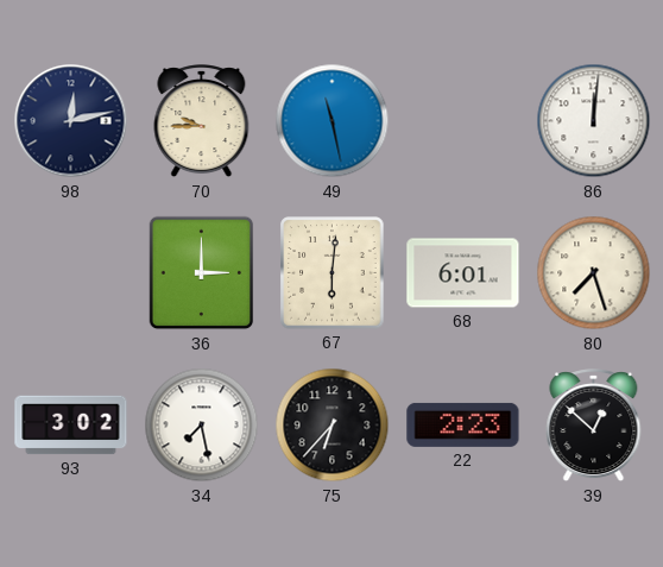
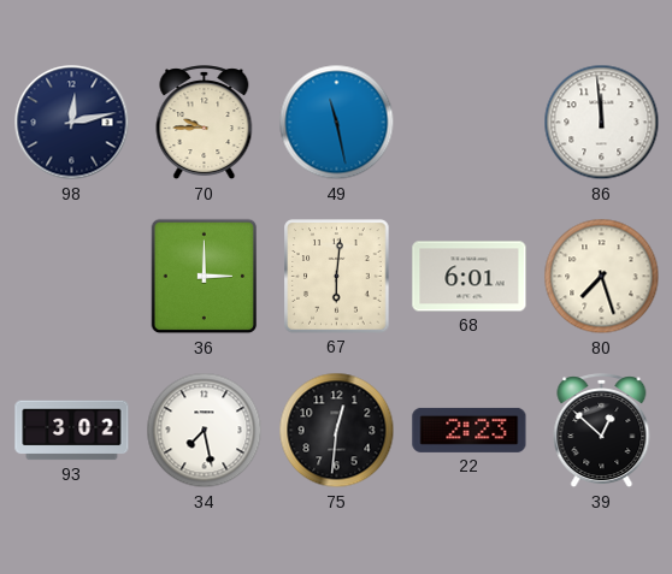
86: 12:01 -> 11:59
75: 6:37 -> 12:31
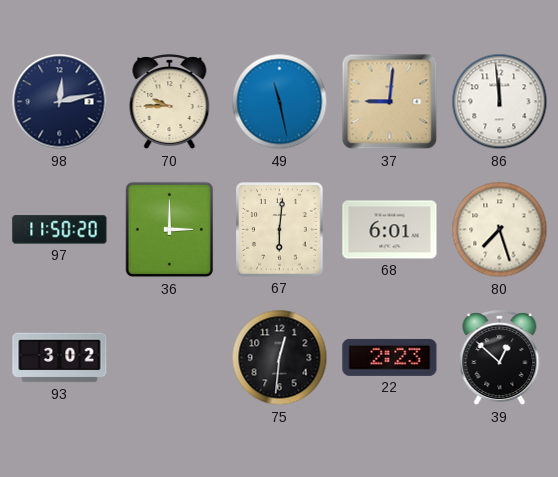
37: none -> 9:01
97: none -> 11:50
34: 7:28 -> none
